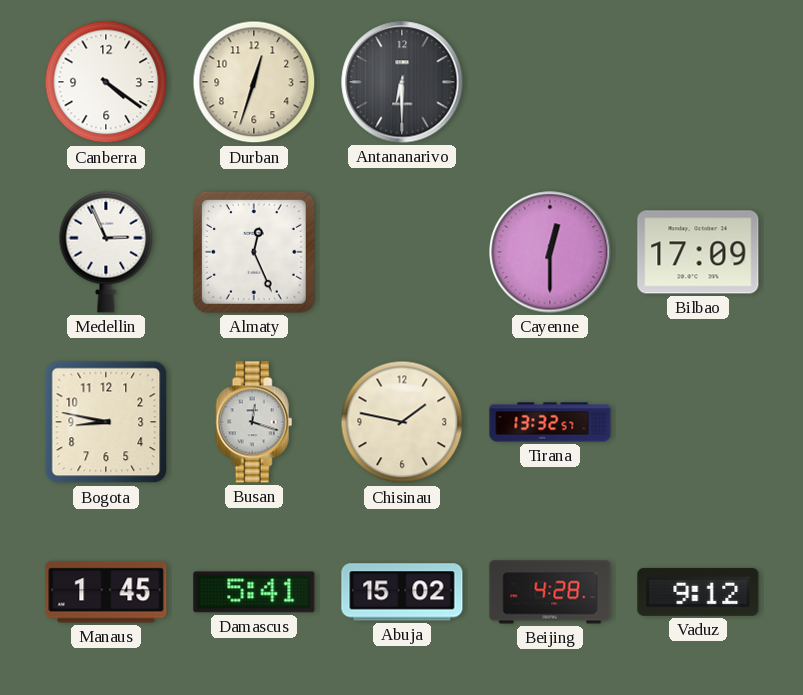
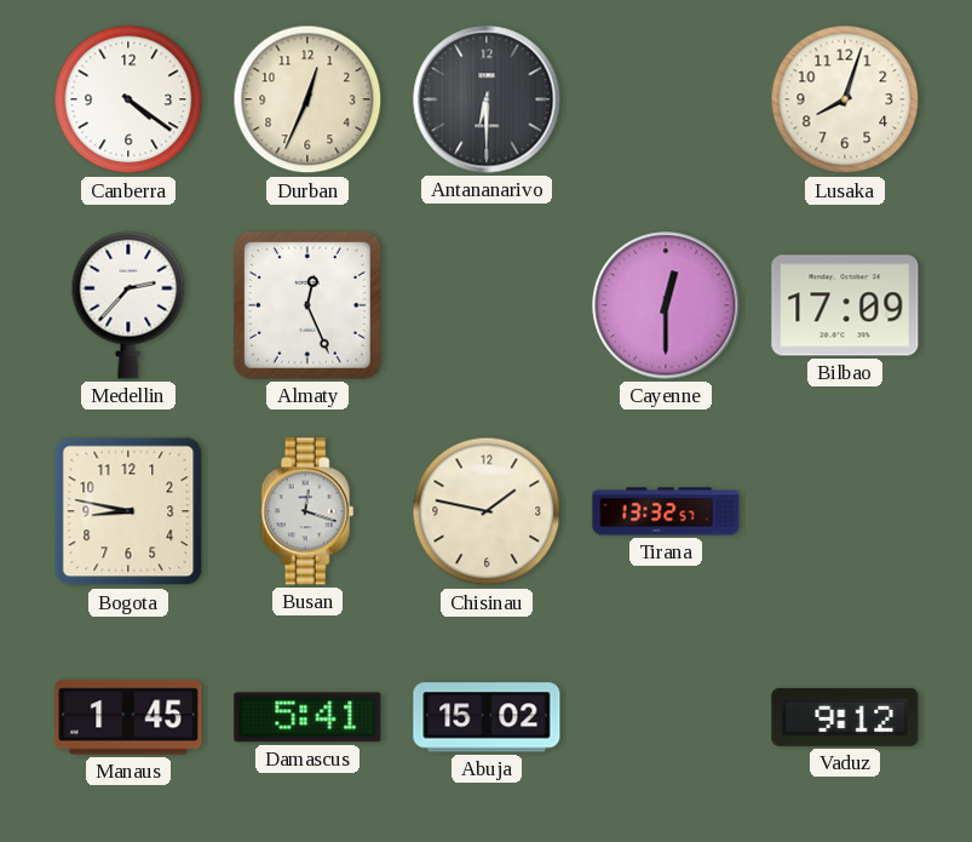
Durban: 12:33 -> 12:34
Lusaka: none -> 8:03
Medellin: 2:56 -> 2:37
Beijing: 4:28 -> none
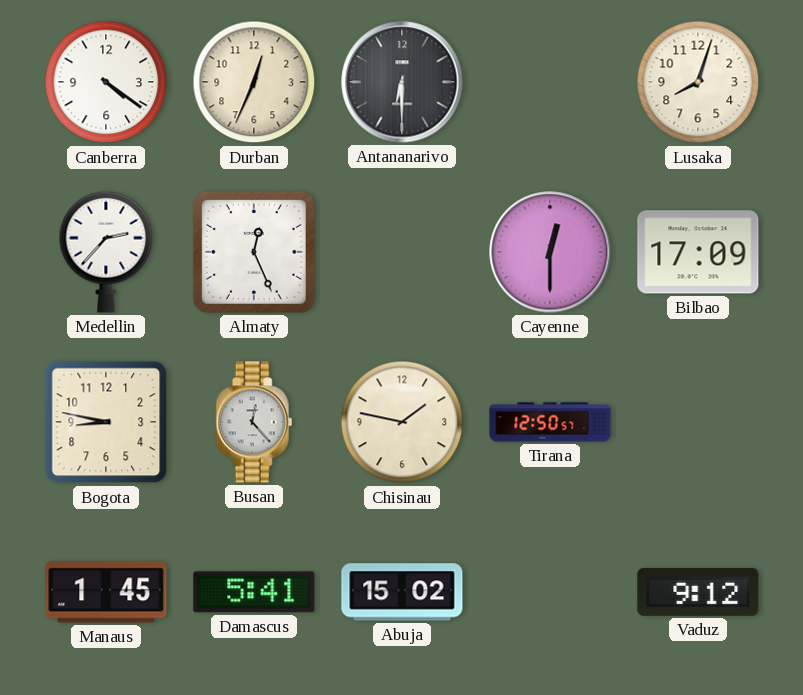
Busan: 12:18 -> 12:23
Tirana: 13:32 -> 12:50
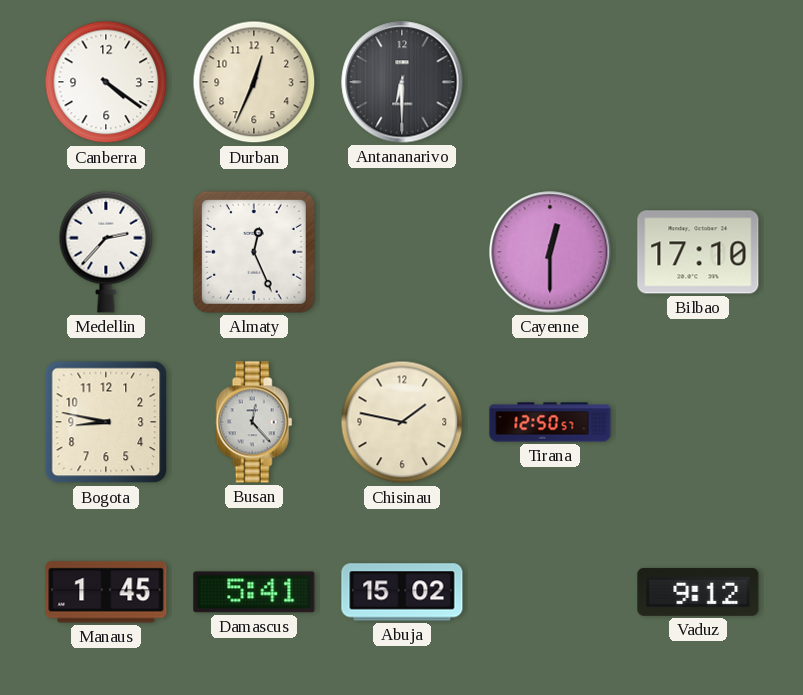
Lusaka: 8:03 -> none
Bilbao: 17:09 -> 17:10
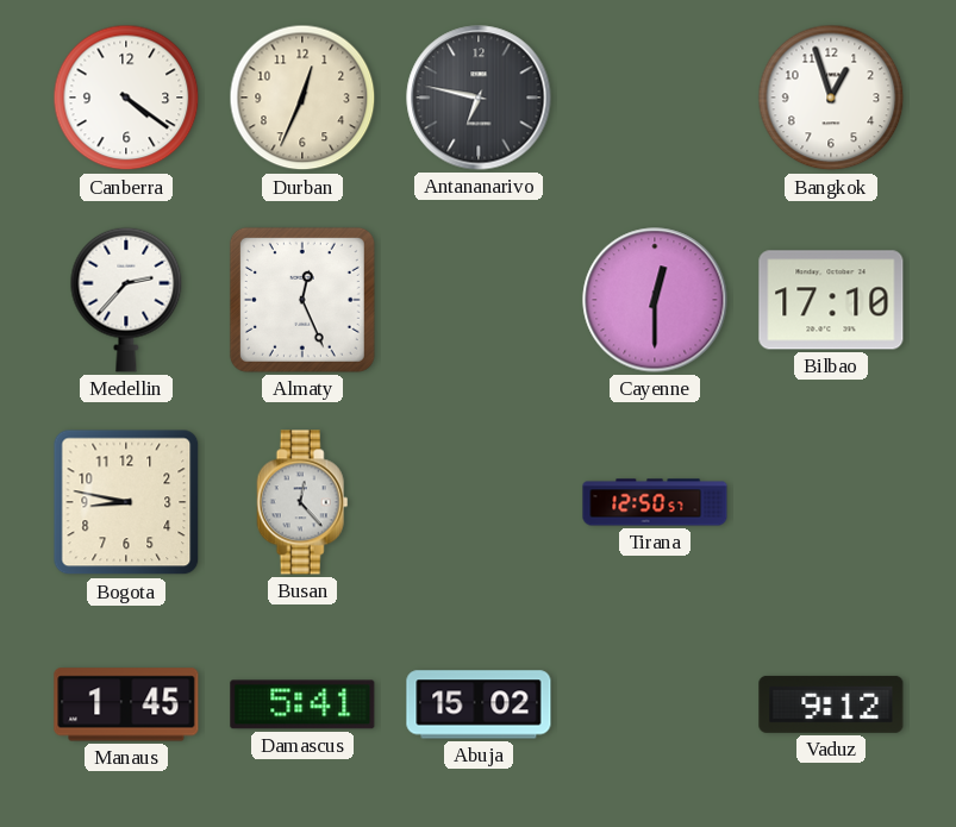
Antananarivo: 6:30 -> 6:47
Bangkok: none -> 12:57
Chisinau: 1:47 -> none
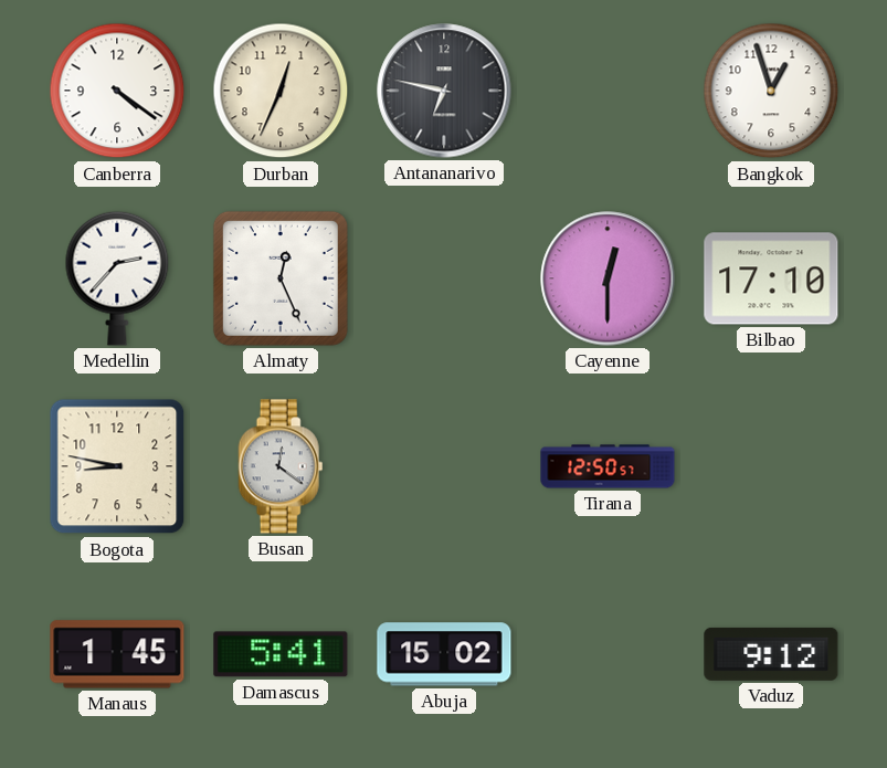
Busan: 12:23 -> 12:21
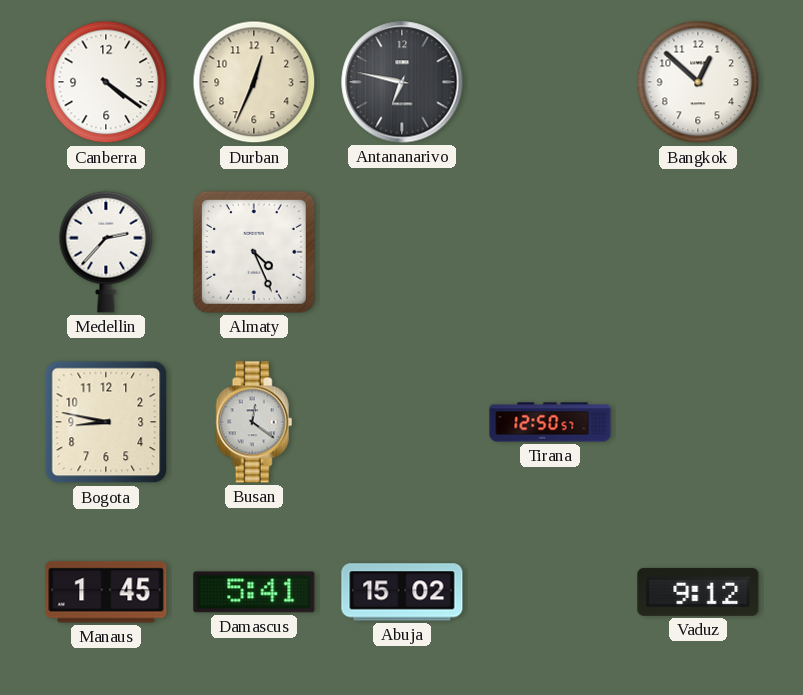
Bangkok: 12:57 -> 12:52
Almaty: 12:26 -> 4:26
Cayenne: 12:30 -> none
Bilbao: 17:10 -> none
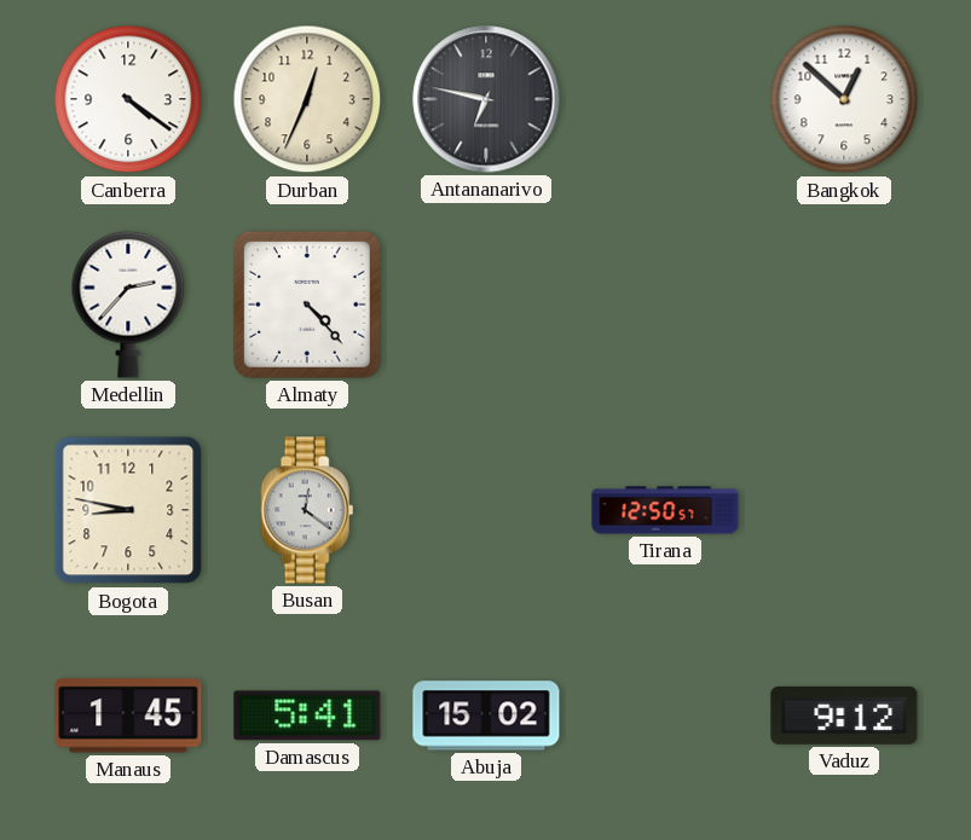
Almaty: 4:26 -> 4:23
